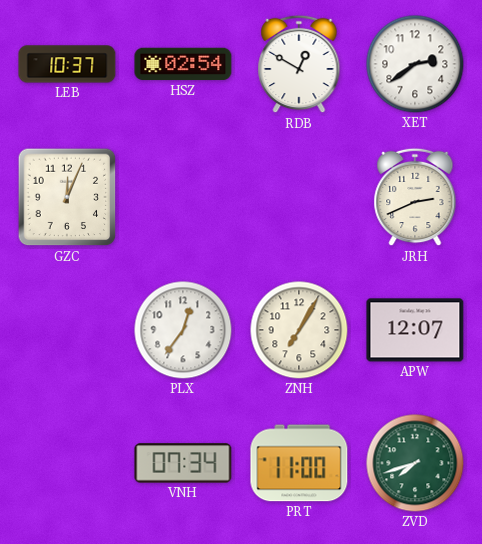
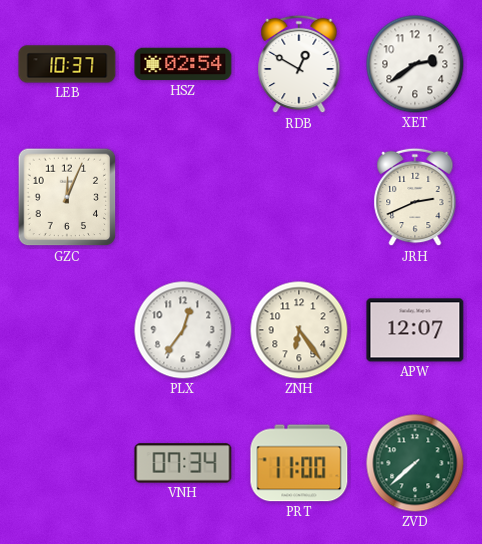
ZNH: 7:05 -> 6:24
ZVD: 7:42 -> 7:38
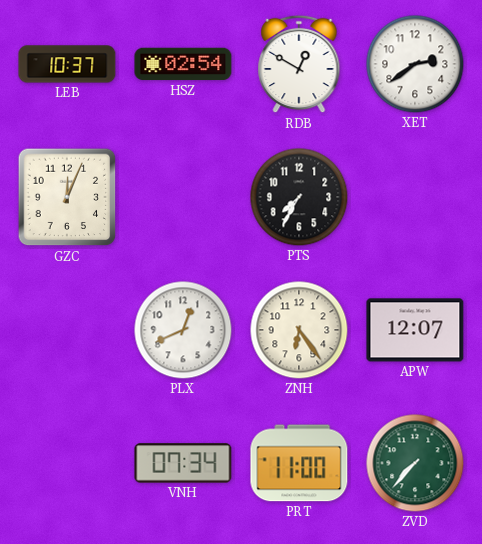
PTS: none -> 7:35
JRH: 2:41 -> none
PLX: 12:36 -> 12:41
ZVD: 7:38 -> 7:37
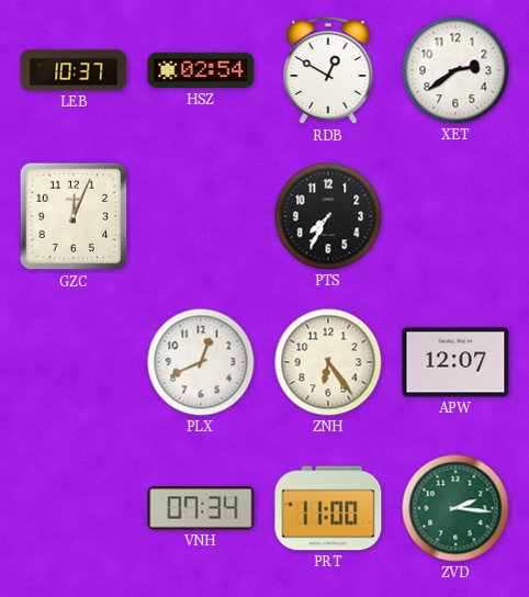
ZVD: 7:37 -> 2:16
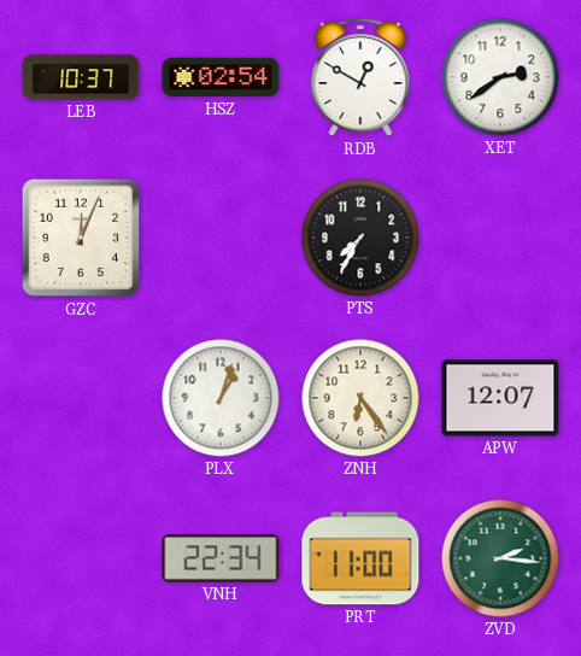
PLX: 12:41 -> 1:03
VNH: 07:34 -> 22:34
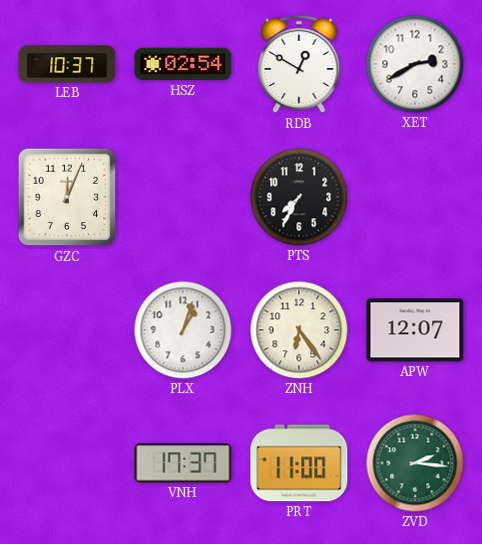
XET: 2:39 -> 2:40
VNH: 22:34 -> 17:37
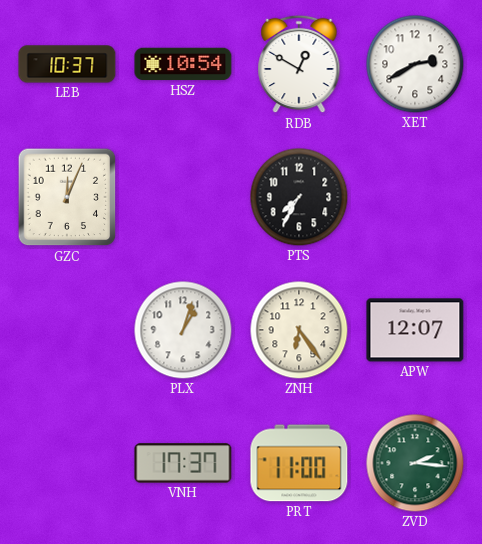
HSZ: 02:54 -> 10:54
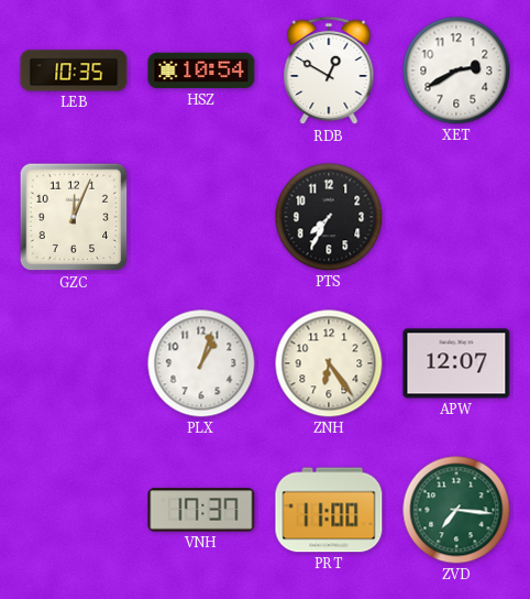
LEB: 10:37 -> 10:35
ZVD: 2:16 -> 7:16
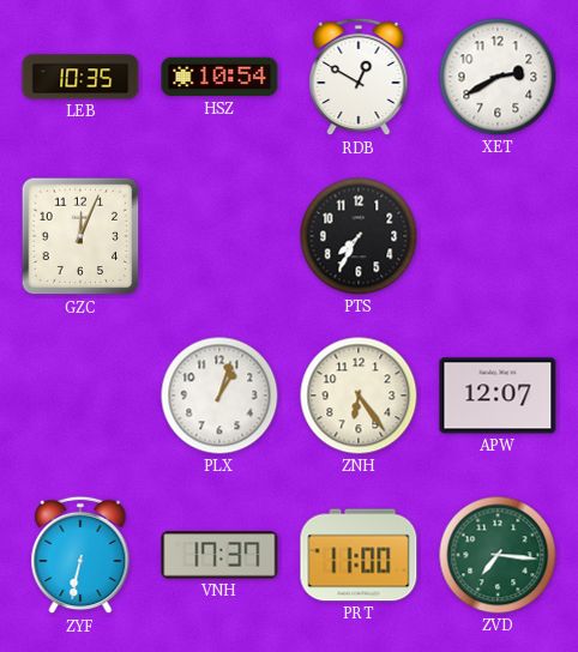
ZYF: none -> 6:32
